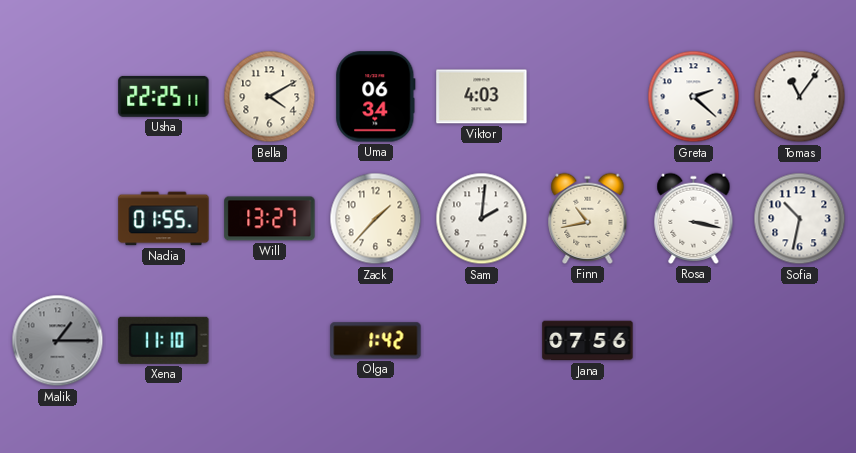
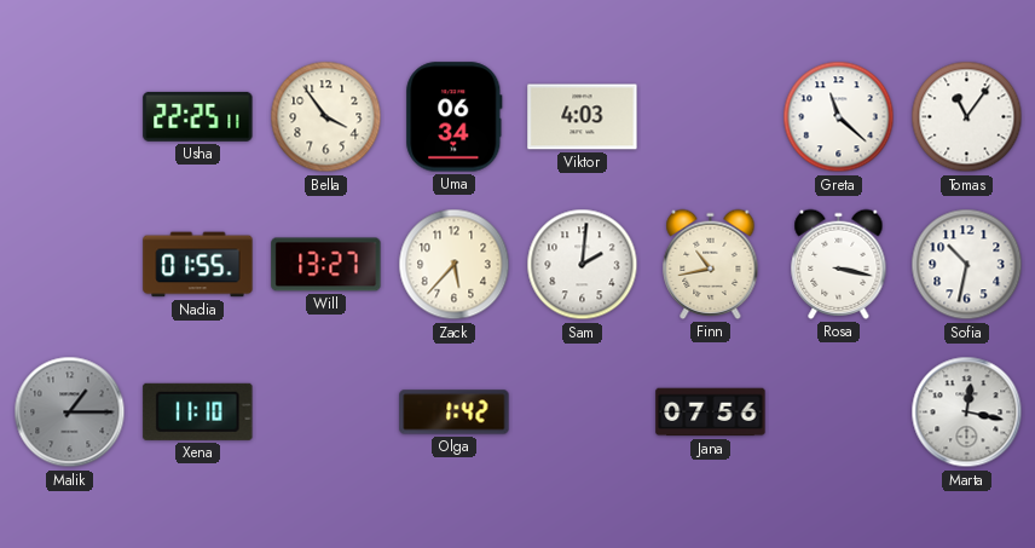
Bella: 4:10 -> 3:54
Greta: 2:22 -> 11:22
Zack: 1:37 -> 5:37
Marta: none -> 12:17
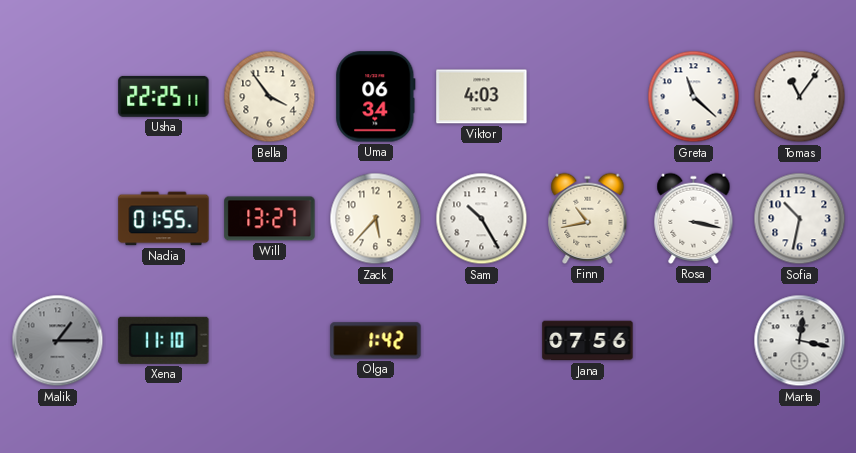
Sam: 2:01 -> 10:25
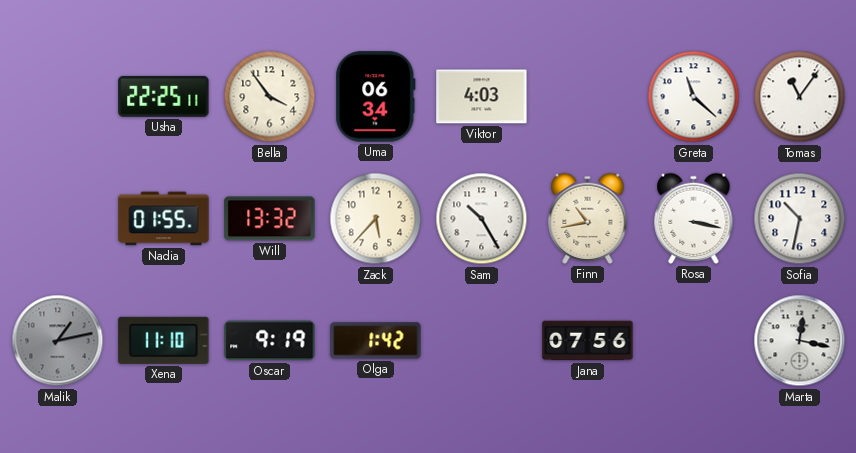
Will: 13:27 -> 13:32
Malik: 1:15 -> 1:13
Oscar: none -> 9:19
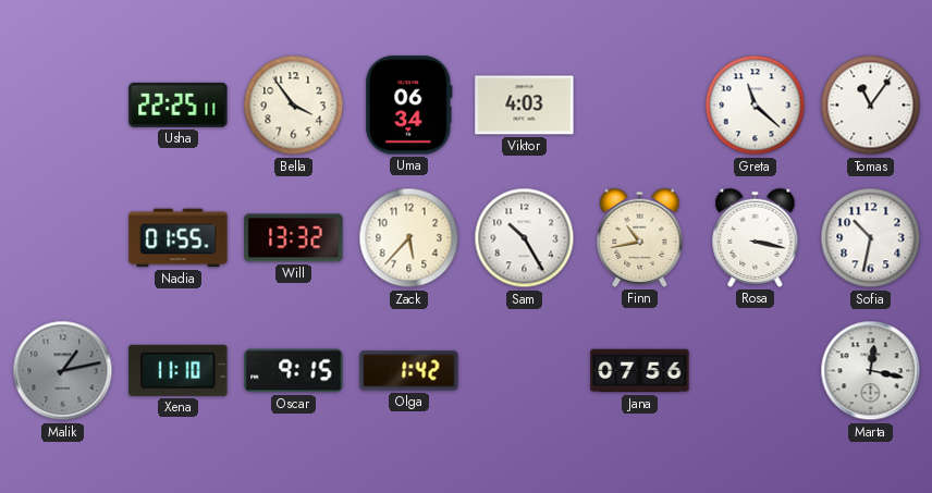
Oscar: 9:19 -> 9:15
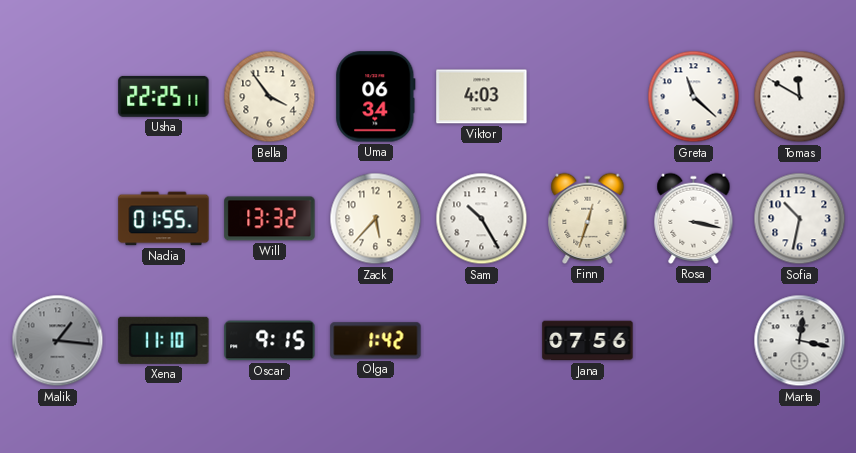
Tomas: 11:06 -> 11:50
Finn: 10:43 -> 12:33
Malik: 1:13 -> 1:16
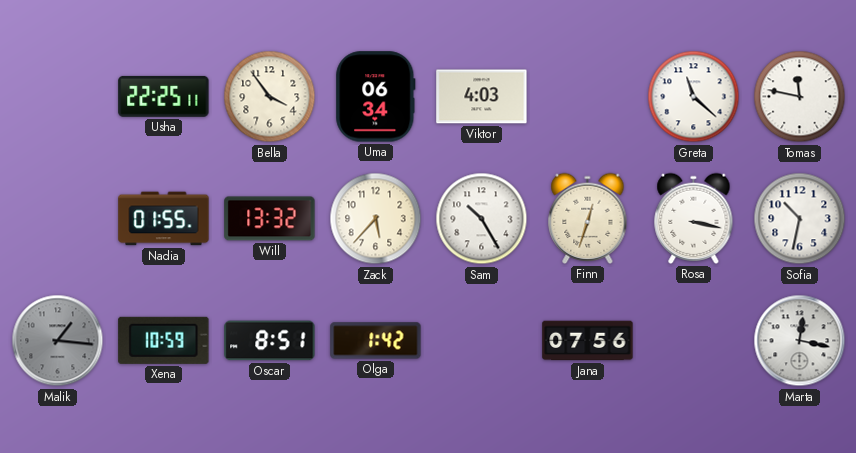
Tomas: 11:50 -> 11:47
Xena: 11:10 -> 10:59
Oscar: 9:15 -> 8:51
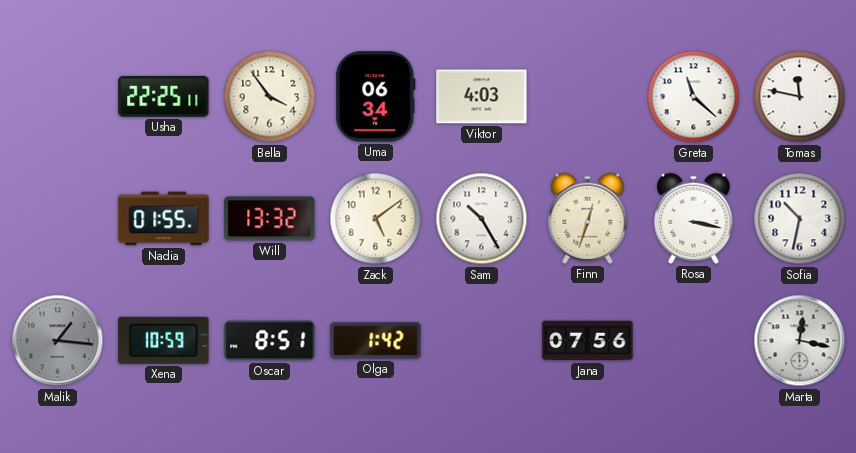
Zack: 5:37 -> 5:09
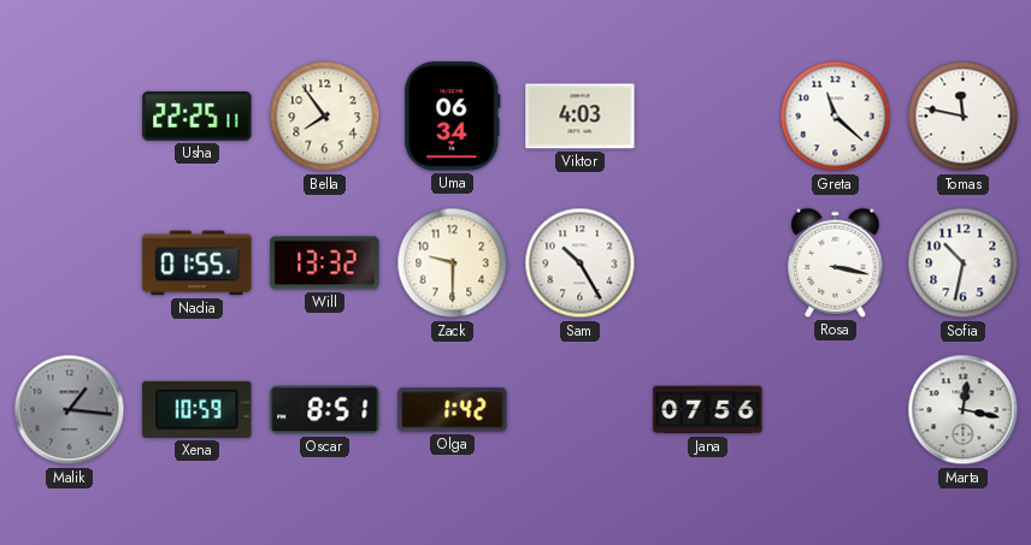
Bella: 3:54 -> 7:54
Zack: 5:09 -> 9:30
Finn: 12:33 -> none
